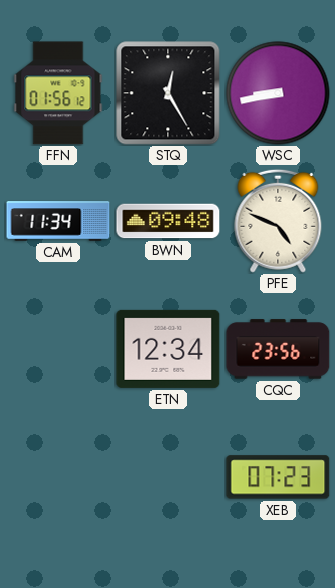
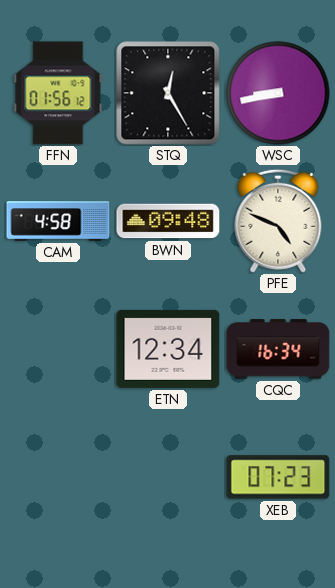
CAM: 11:34 -> 4:58
CQC: 23:56 -> 16:34
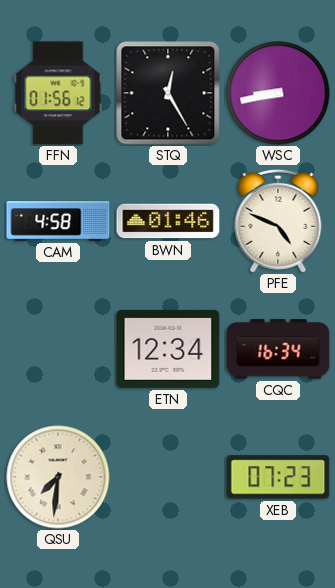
BWN: 09:48 -> 01:46
QSU: none -> 7:31
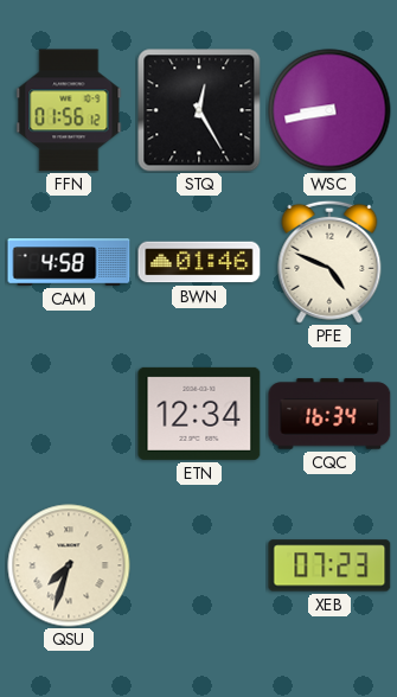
QSU: 7:31 -> 7:33
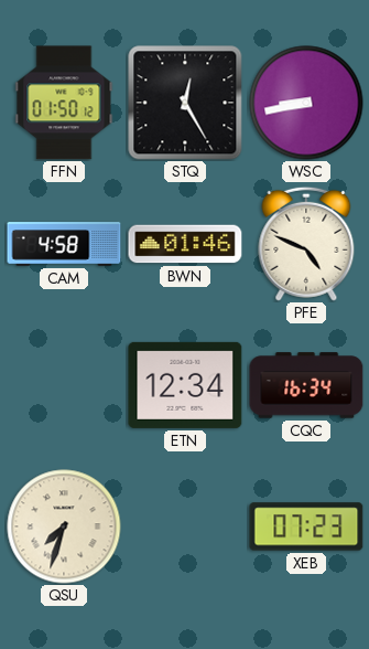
FFN: 01:56 -> 01:50
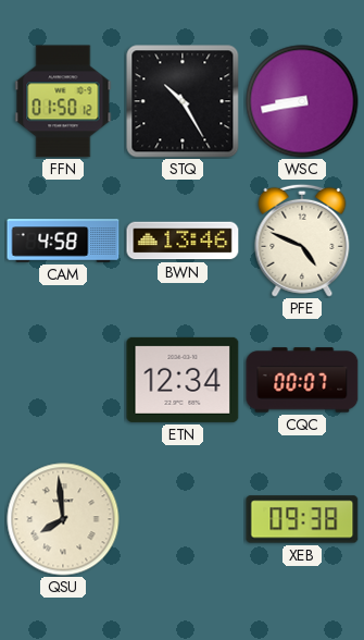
STQ: 12:25 -> 10:25
BWN: 01:46 -> 13:46
CQC: 16:34 -> 00:07
QSU: 7:33 -> 7:59
XEB: 07:23 -> 09:38
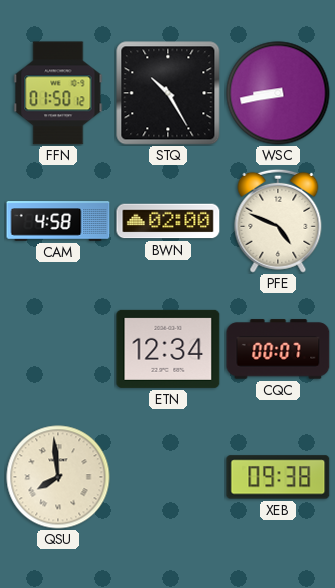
BWN: 13:46 -> 02:00
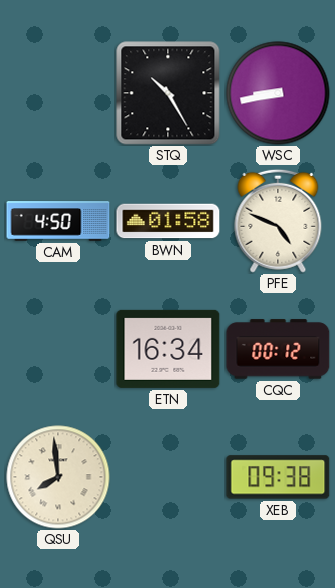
FFN: 01:50 -> none
CAM: 4:58 -> 4:50
BWN: 02:00 -> 01:58
ETN: 12:34 -> 16:34
CQC: 00:07 -> 00:12
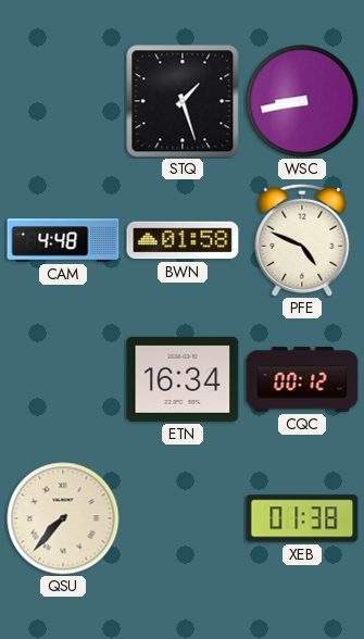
STQ: 10:25 -> 1:27
CAM: 4:50 -> 4:48
QSU: 7:59 -> 7:37
XEB: 09:38 -> 01:38
